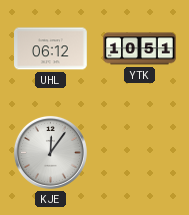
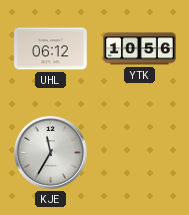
YTK: 10:51 -> 10:56
KJE: 12:06 -> 11:35
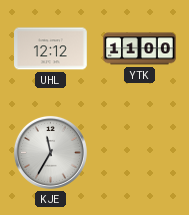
UHL: 06:12 -> 12:12
YTK: 10:56 -> 11:00
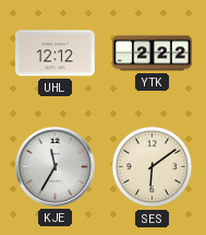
YTK: 11:00 -> 2:22
SES: none -> 6:09
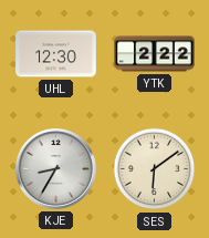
UHL: 12:12 -> 12:30
KJE: 11:35 -> 8:35
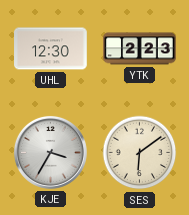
YTK: 2:22 -> 2:23
KJE: 8:35 -> 3:35
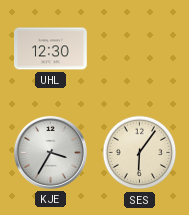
YTK: 2:23 -> none
SES: 6:09 -> 6:06
